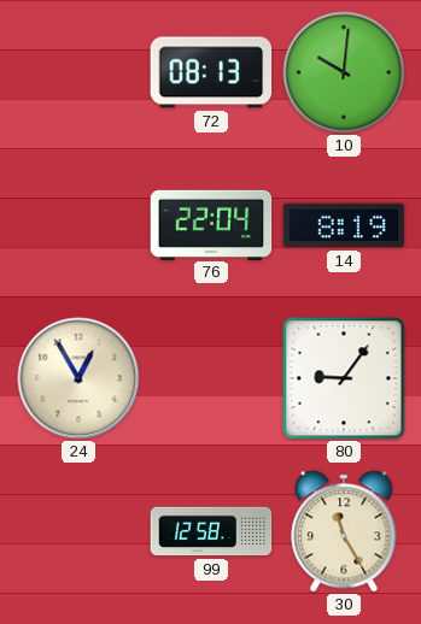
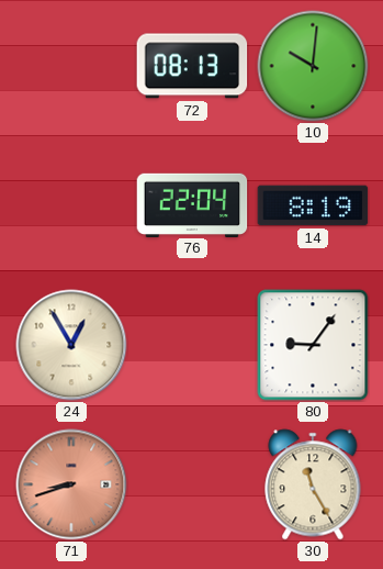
71: none -> 8:42
99: 12:58 -> none
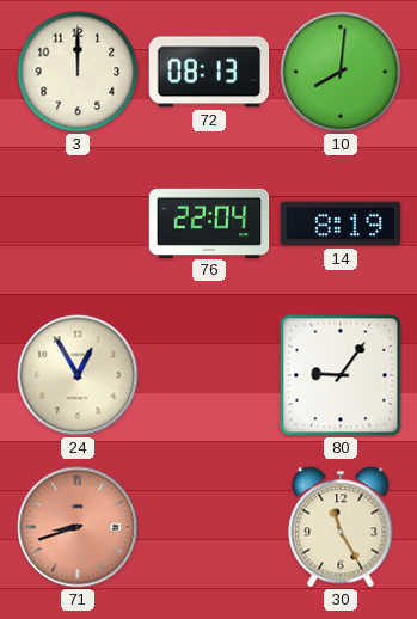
3: none -> 12:00
10: 10:01 -> 8:01
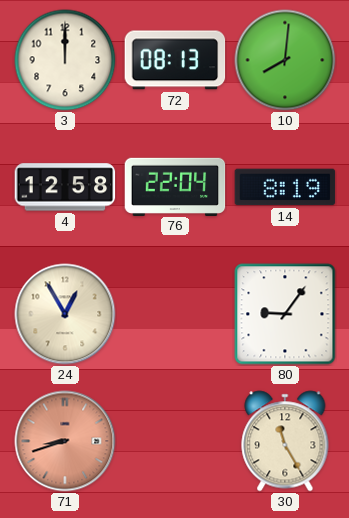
4: none -> 12:58
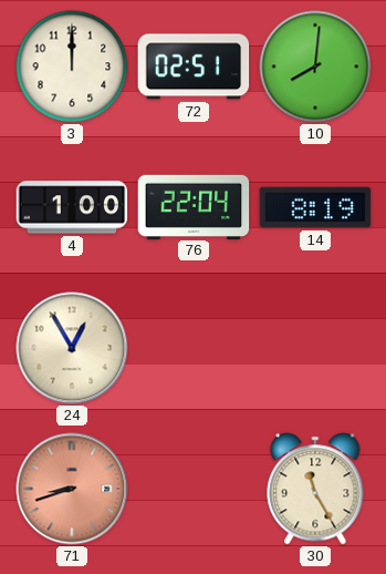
72: 08:13 -> 02:51
4: 12:58 -> 1:00
80: 9:06 -> none
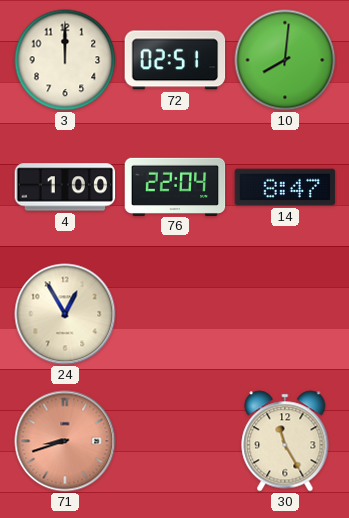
14: 8:19 -> 8:47
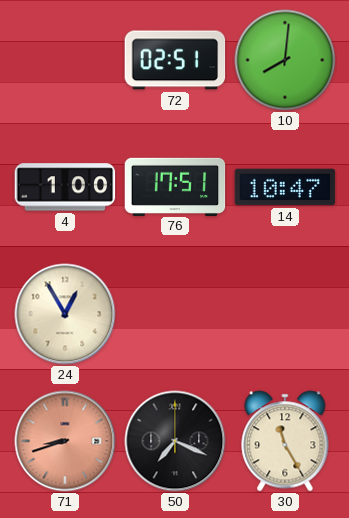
3: 12:00 -> none
76: 22:04 -> 17:51
14: 8:47 -> 10:47
50: none -> 7:19
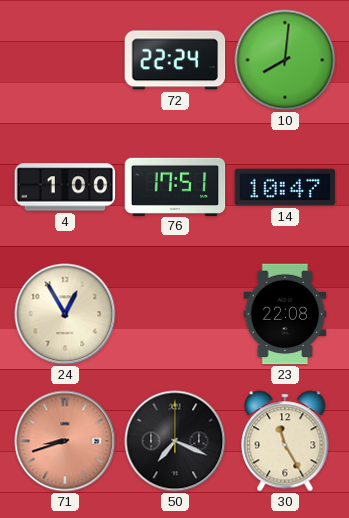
72: 02:51 -> 22:24
23: none -> 22:08
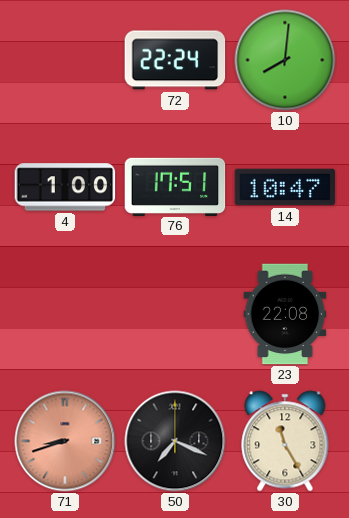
24: 12:55 -> none
